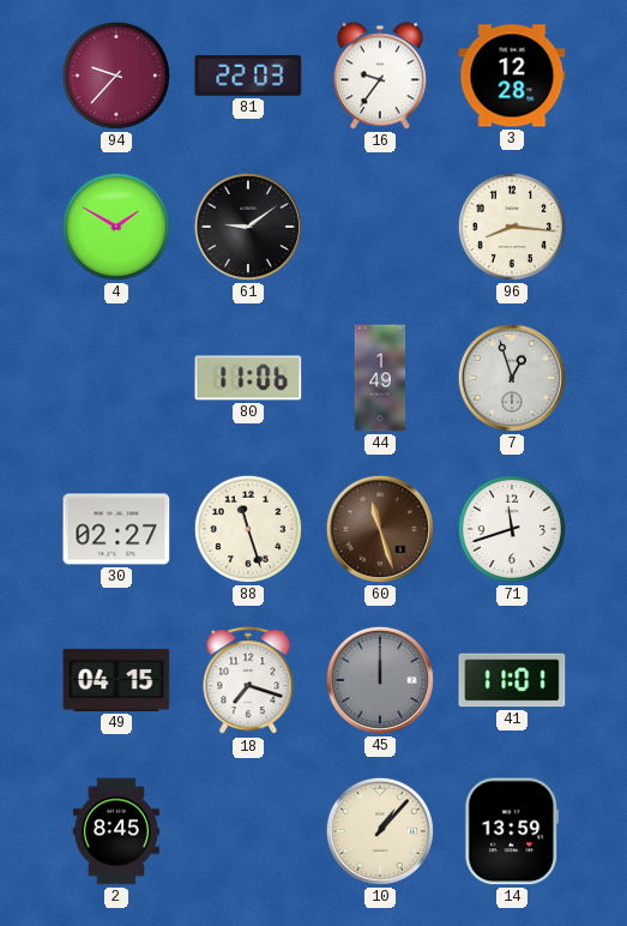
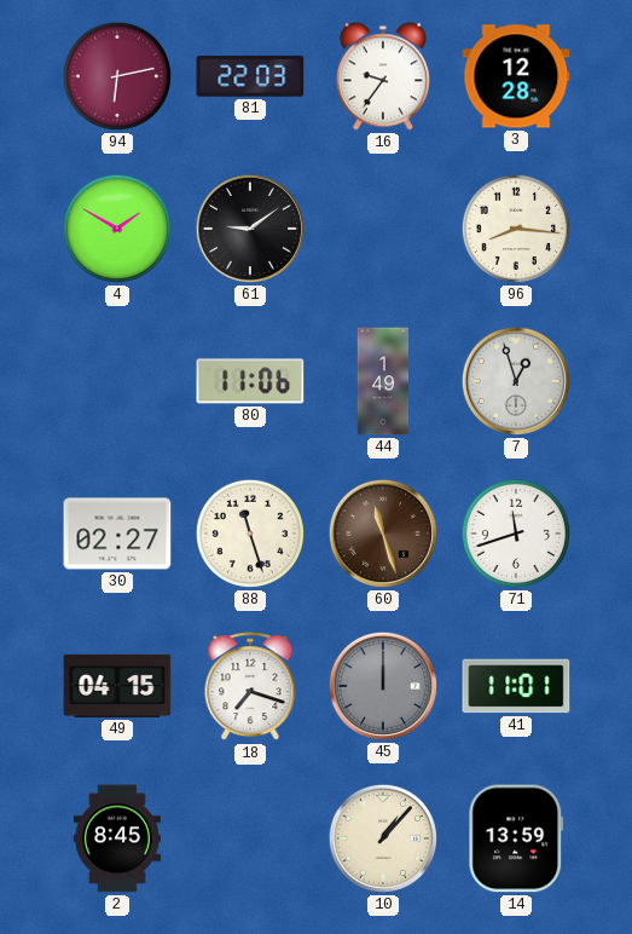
94: 9:37 -> 6:13
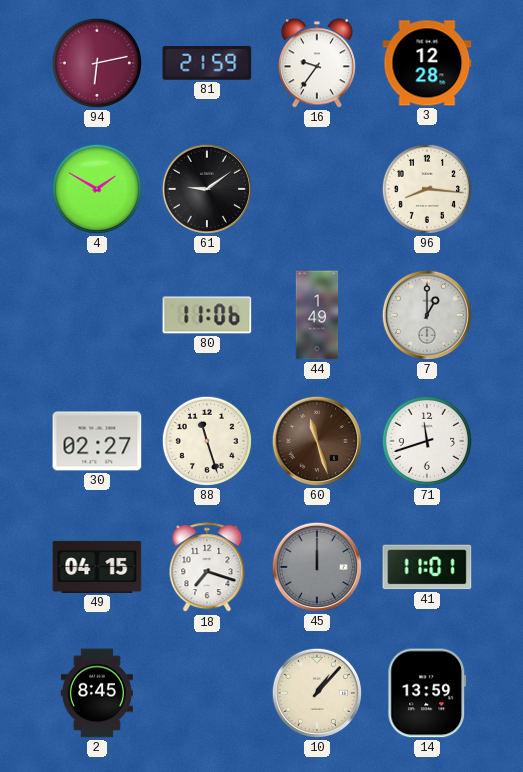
81: 22:03 -> 21:59
7: 12:57 -> 1:00
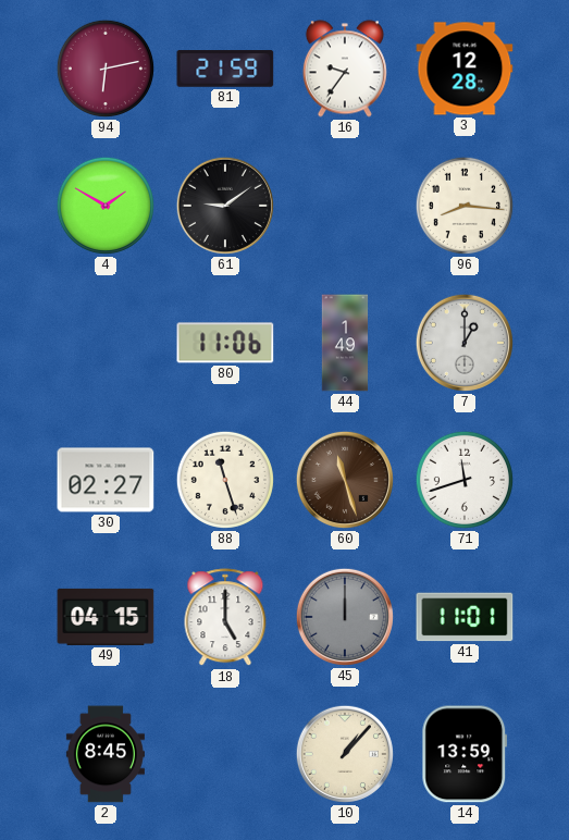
18: 7:18 -> 5:00
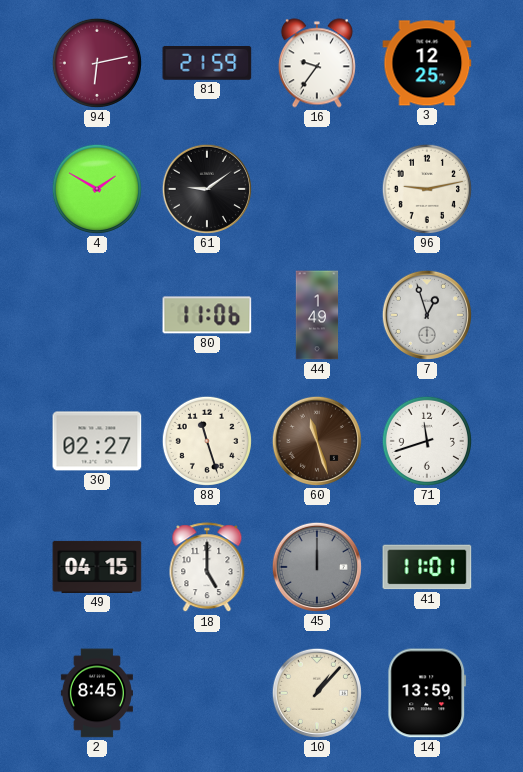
3: 12:28 -> 12:25
96: 8:16 -> 9:13
7: 1:00 -> 12:57
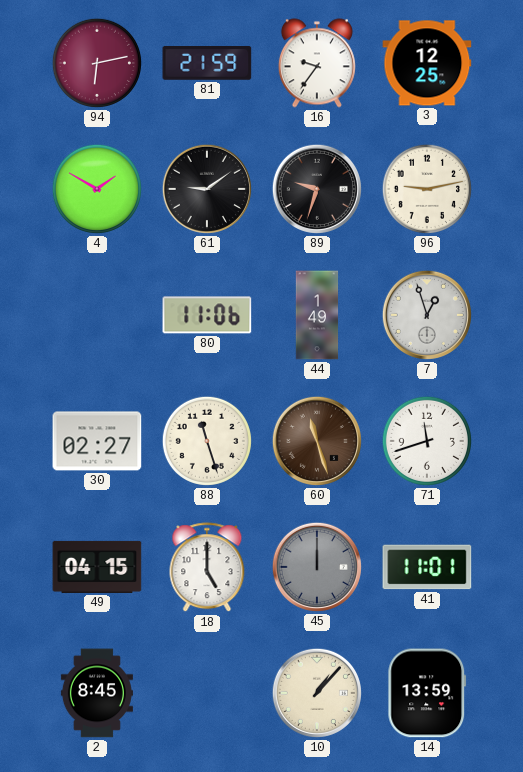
89: none -> 9:33
